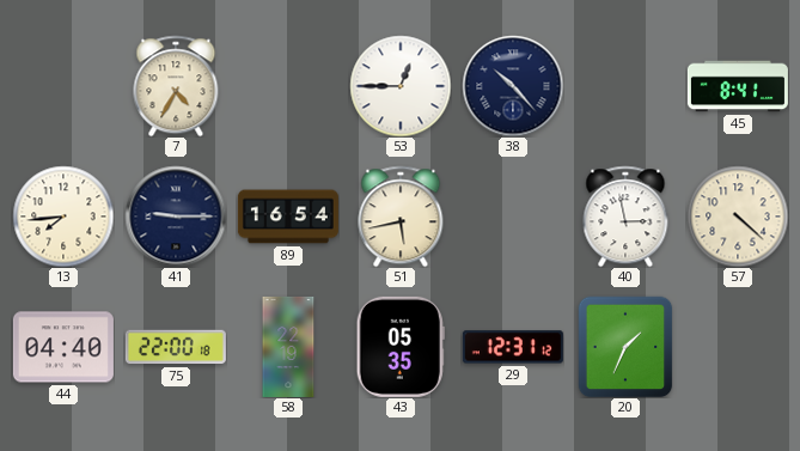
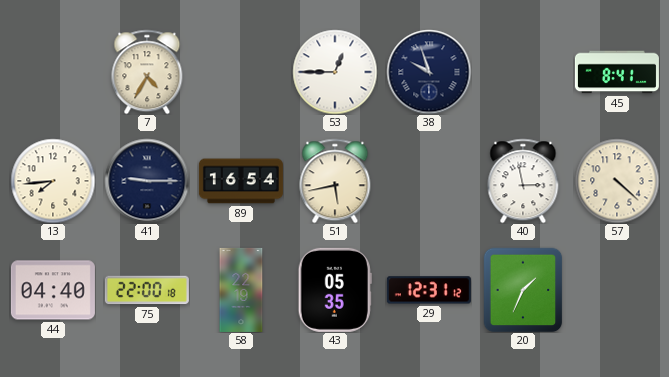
38: 10:23 -> 9:57
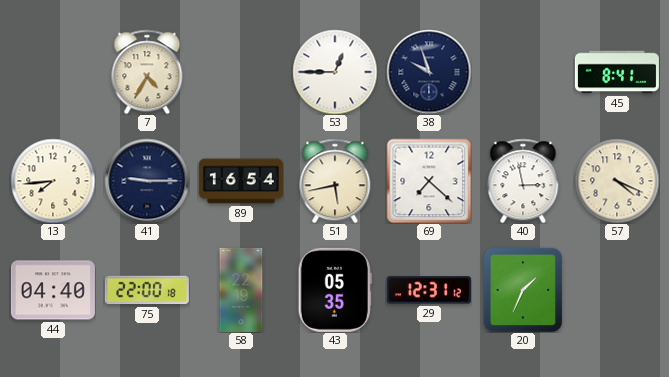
69: none -> 7:22
57: 4:22 -> 4:19
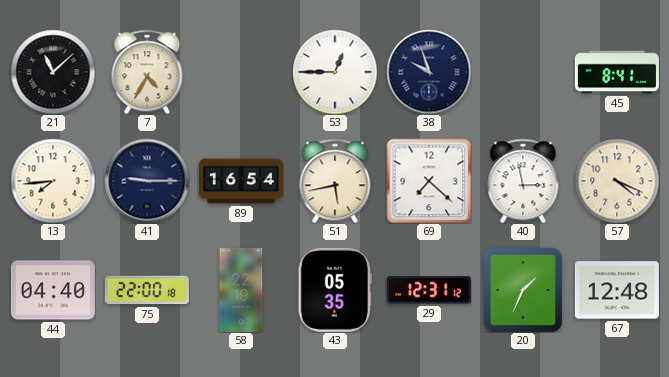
21: none -> 11:08
67: none -> 12:48
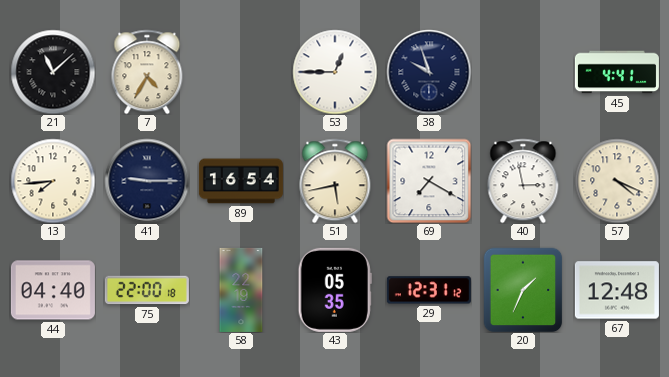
45: 8:41 -> 4:41
69: 7:22 -> 7:20
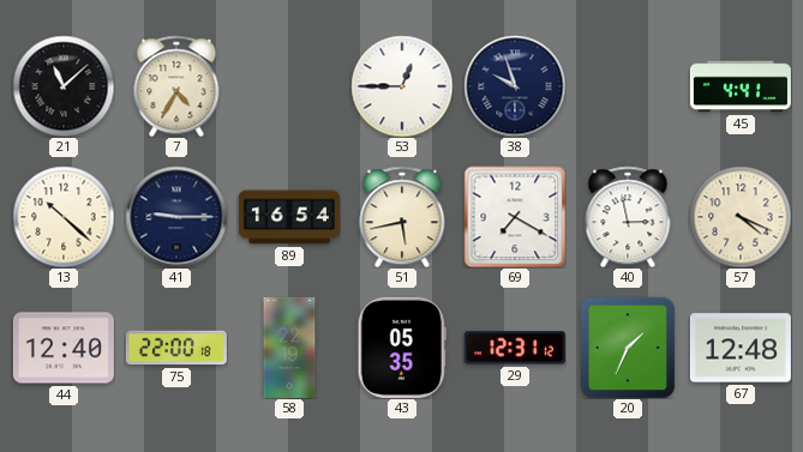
13: 7:44 -> 10:22
44: 04:40 -> 12:40
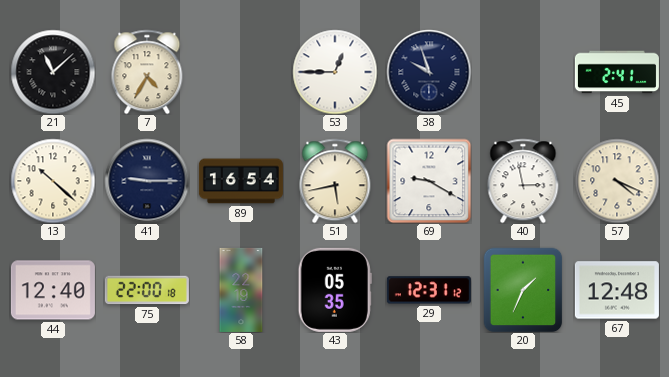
45: 4:41 -> 2:41
69: 7:20 -> 9:20
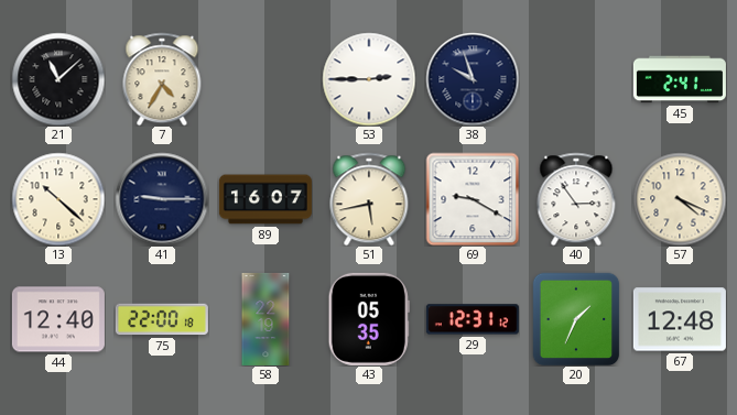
53: 12:45 -> 2:45
89: 16:54 -> 16:07
40: 2:58 -> 2:54
